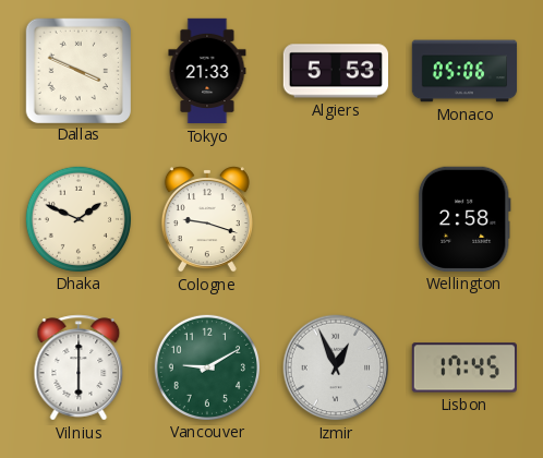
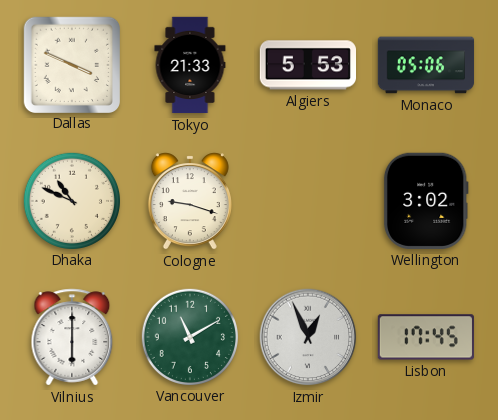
Dhaka: 1:49 -> 10:49
Wellington: 2:58 -> 3:02
Vancouver: 9:10 -> 11:10
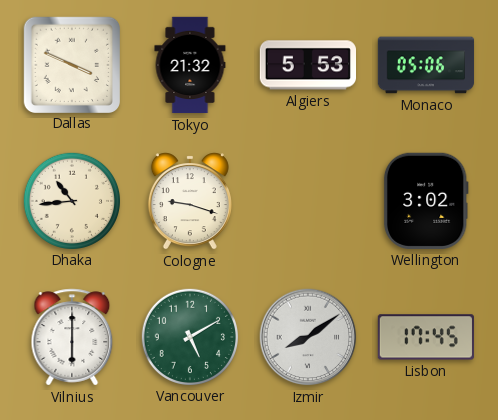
Tokyo: 21:33 -> 21:32
Dhaka: 10:49 -> 10:44
Vancouver: 11:10 -> 5:10
Izmir: 12:56 -> 8:09
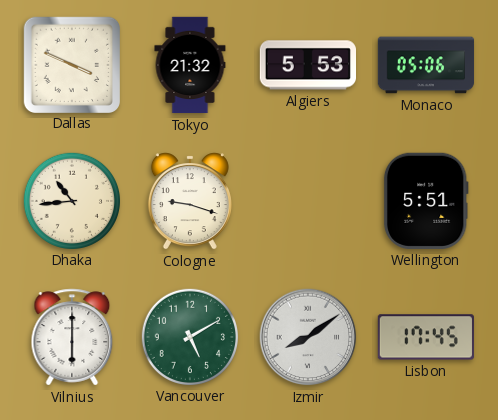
Wellington: 3:02 -> 5:51
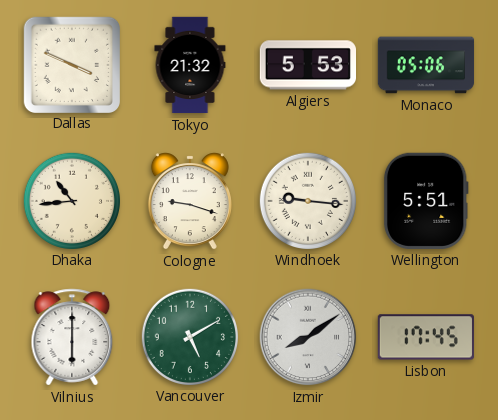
Windhoek: none -> 9:16
